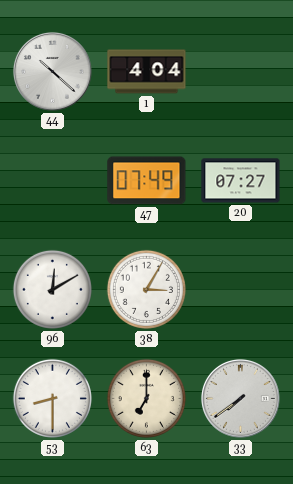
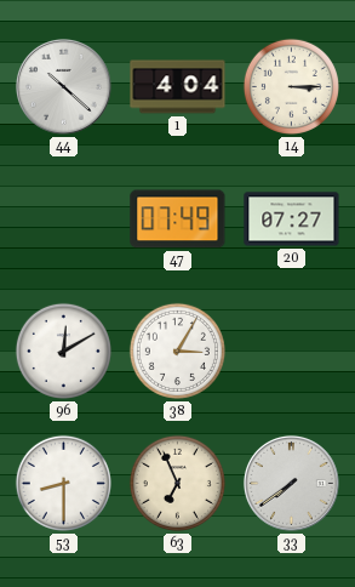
14: none -> 3:15
63: 7:00 -> 6:56
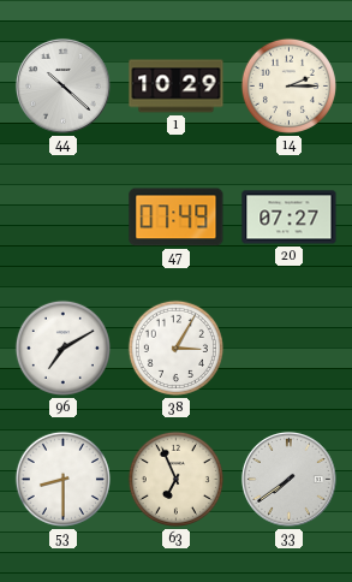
1: 4:04 -> 10:29
14: 3:15 -> 2:15
96: 12:10 -> 7:10
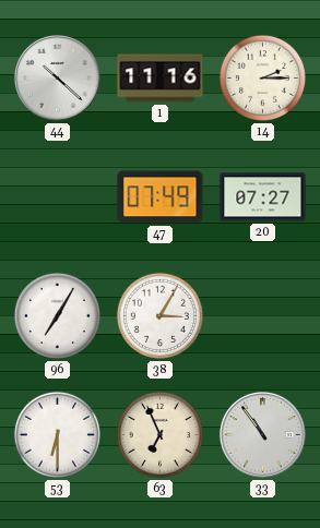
1: 10:29 -> 11:16
96: 7:10 -> 7:05
53: 8:30 -> 6:30
33: 7:39 -> 10:54
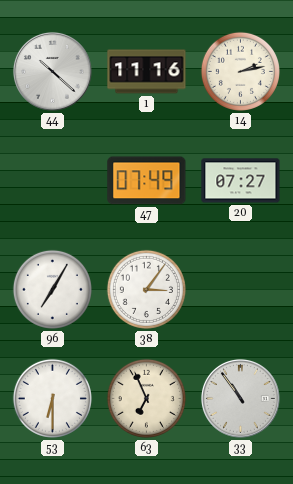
14: 2:15 -> 2:13
38: 3:05 -> 3:06
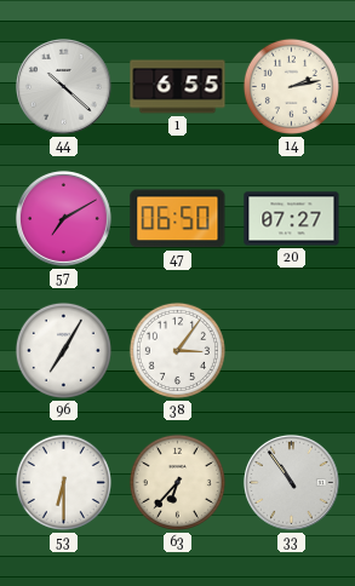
1: 11:16 -> 6:55
57: none -> 7:10
47: 07:49 -> 06:50
63: 6:56 -> 6:37
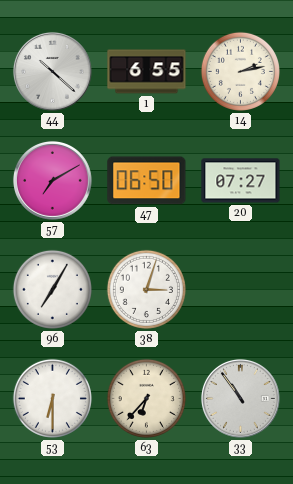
38: 3:06 -> 3:03
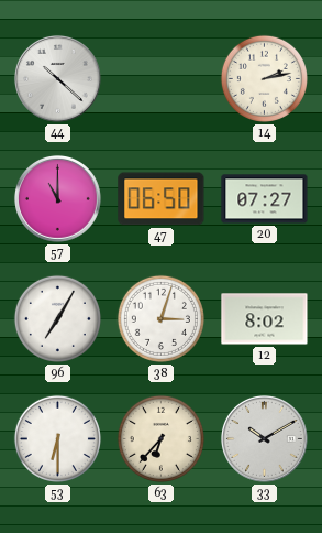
1: 6:55 -> none
57: 7:10 -> 11:00
12: none -> 8:02
33: 10:54 -> 10:10
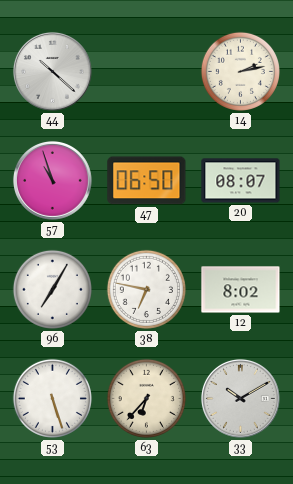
57: 11:00 -> 10:57
20: 07:27 -> 08:07
38: 3:03 -> 6:47
53: 6:30 -> 5:27
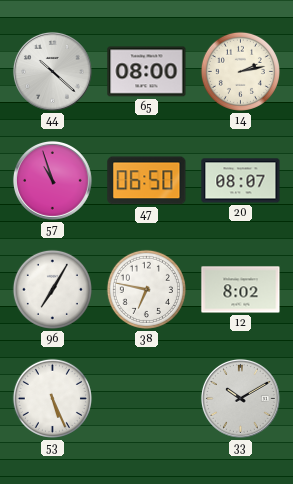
65: none -> 08:00
53: 5:27 -> 5:26
63: 6:37 -> none
